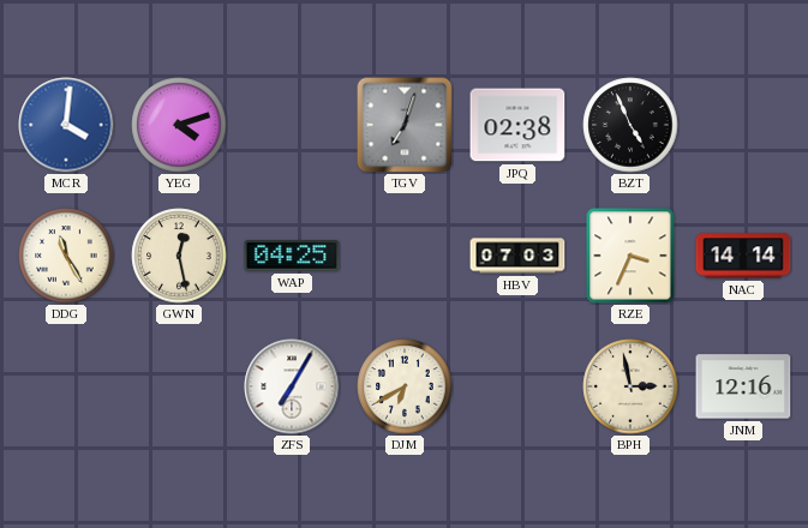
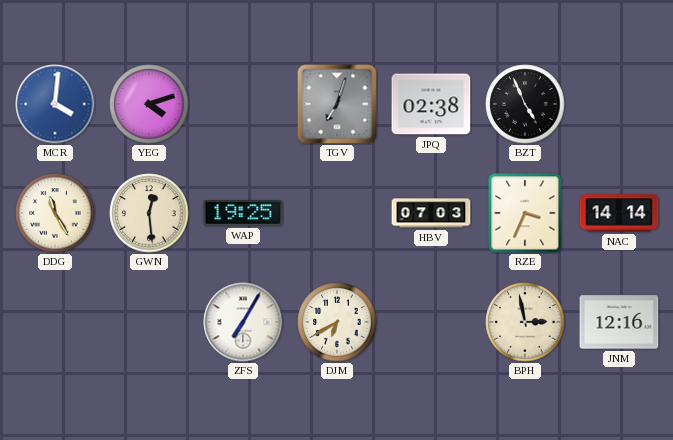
GWN: 12:28 -> 12:29
WAP: 04:25 -> 19:25
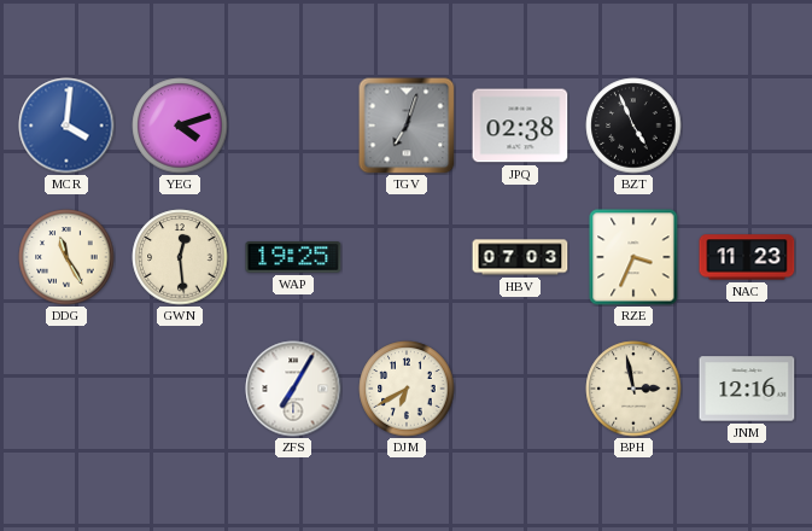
NAC: 14:14 -> 11:23
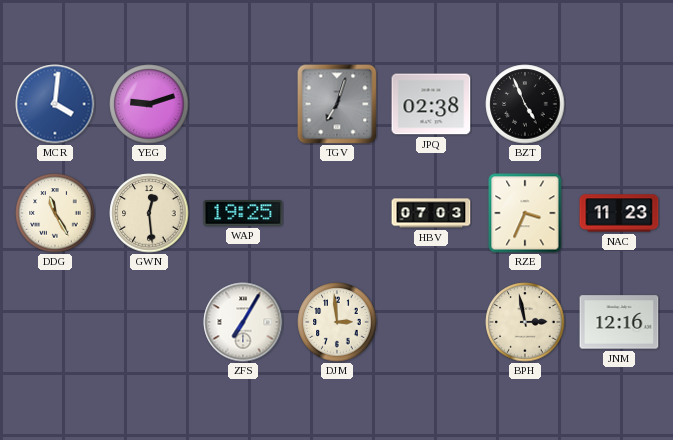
YEG: 4:12 -> 9:12
DJM: 6:40 -> 2:59
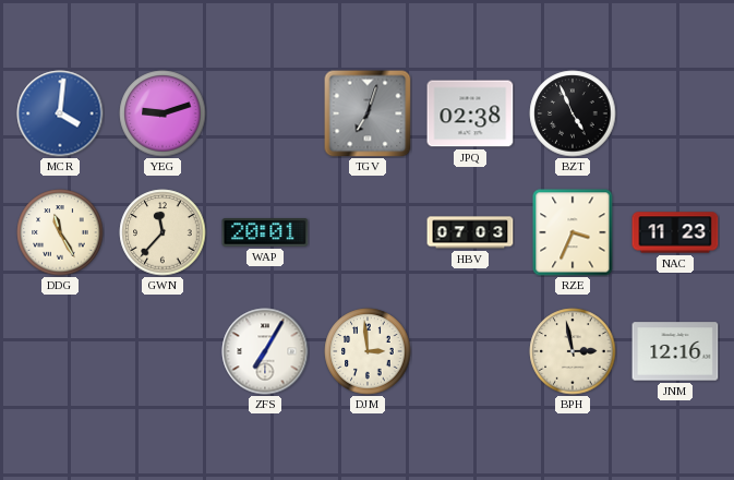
GWN: 12:29 -> 11:37
WAP: 19:25 -> 20:01
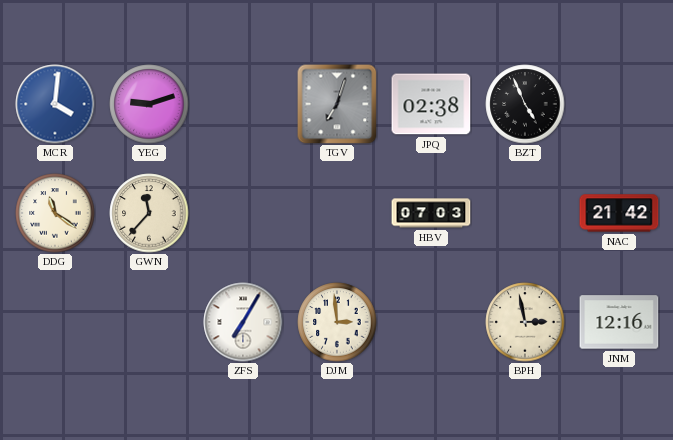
DDG: 11:25 -> 11:21
WAP: 20:01 -> none
RZE: 3:34 -> none
NAC: 11:23 -> 21:42
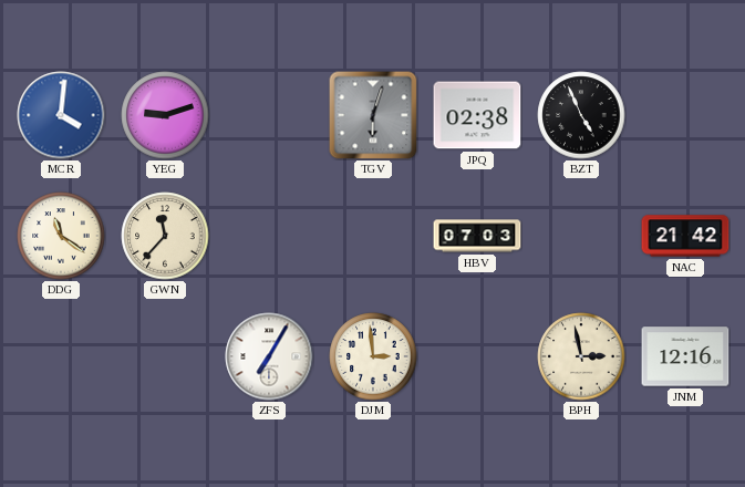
TGV: 7:03 -> 6:03
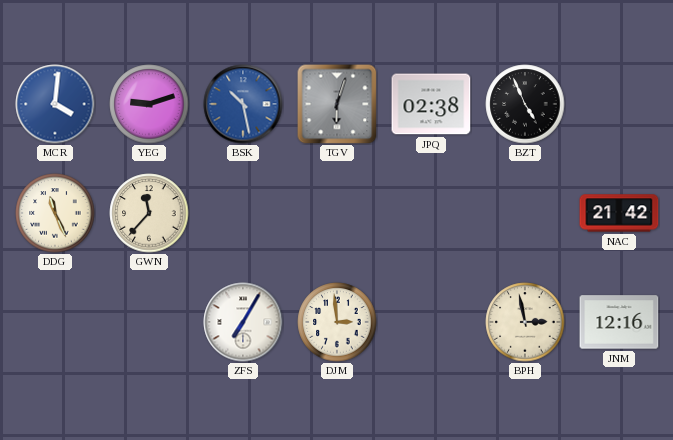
BSK: none -> 10:28
DDG: 11:21 -> 11:26
HBV: 07:03 -> none
